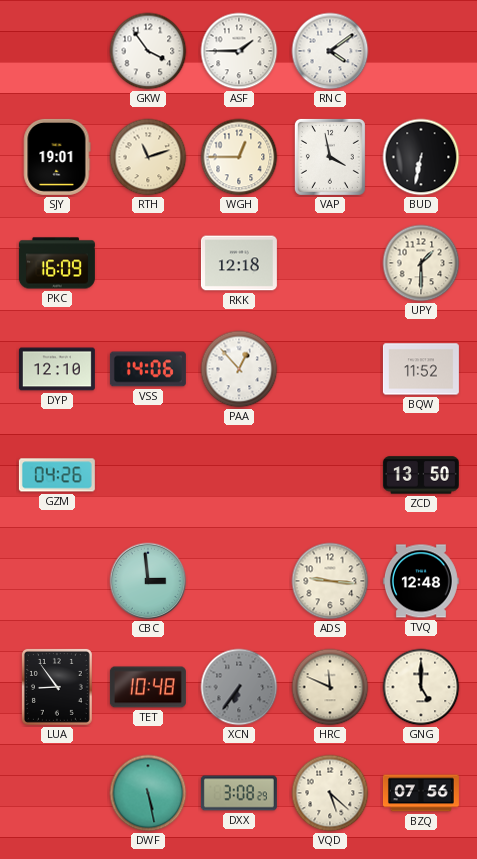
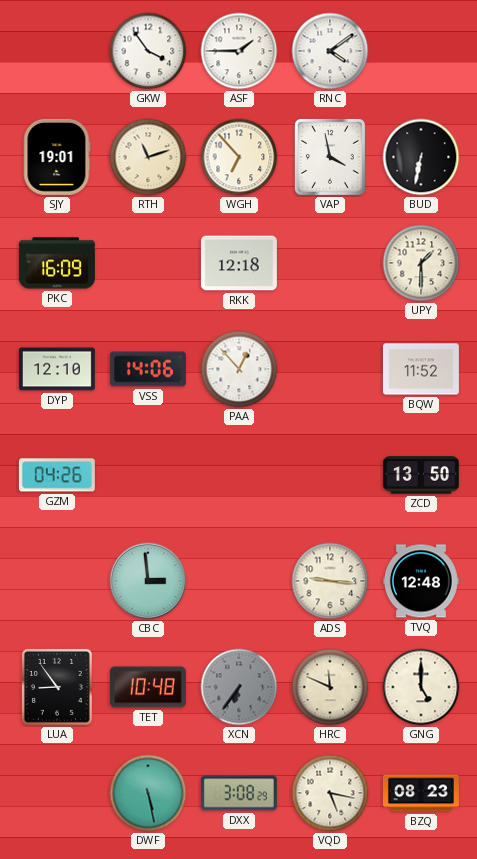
WGH: 12:45 -> 6:53
VQD: 5:22 -> 5:17
BZQ: 07:56 -> 08:23
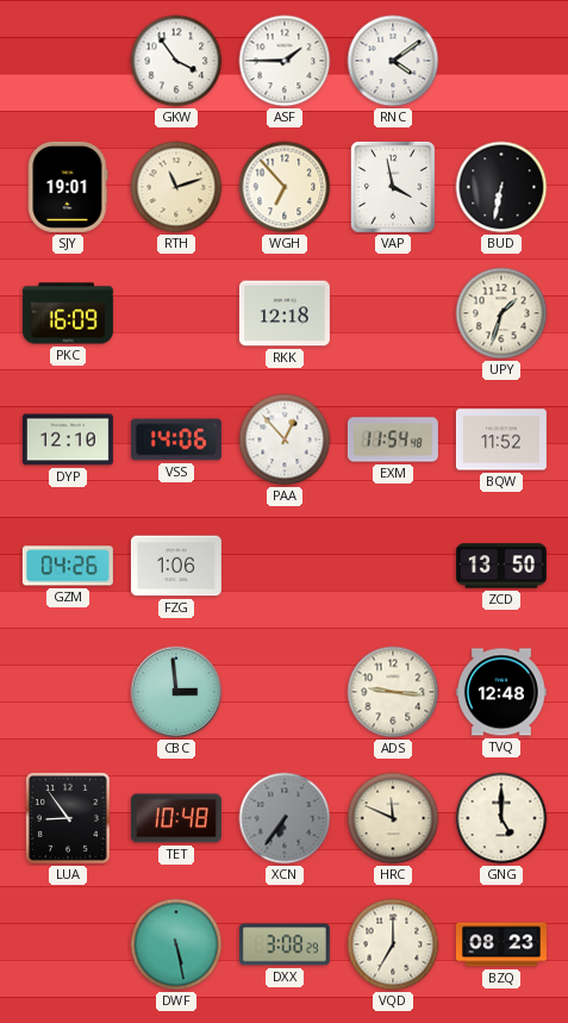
UPY: 1:30 -> 1:33
EXM: none -> 11:54
FZG: none -> 1:06
VQD: 5:17 -> 7:00
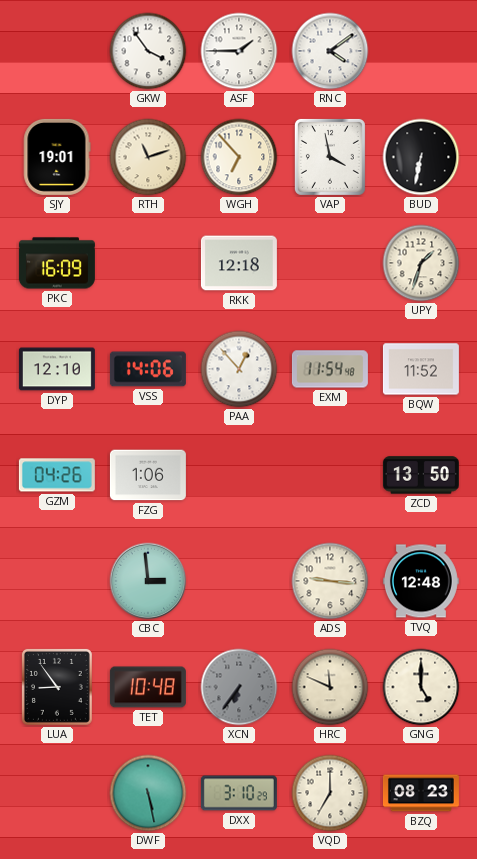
DXX: 3:08 -> 3:10
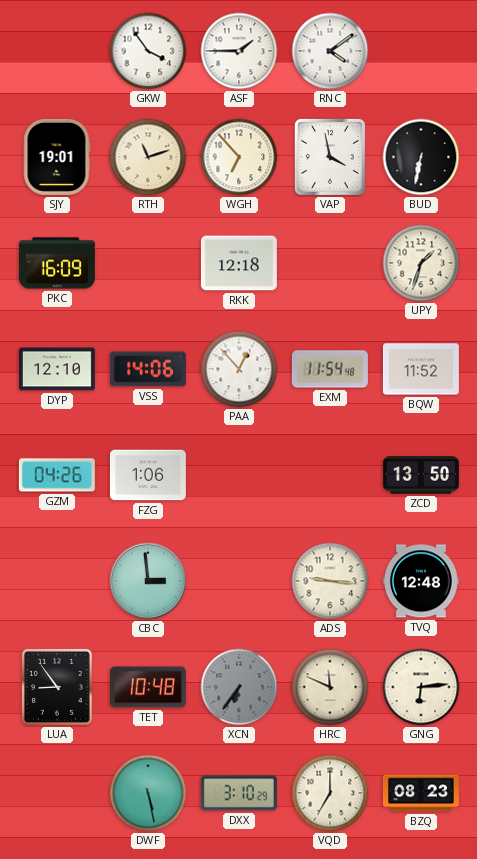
GNG: 5:00 -> 6:14
